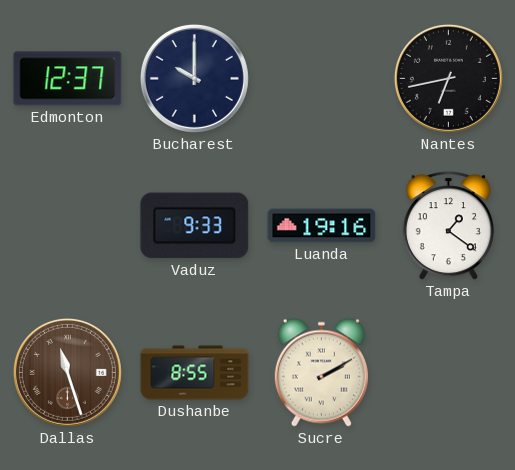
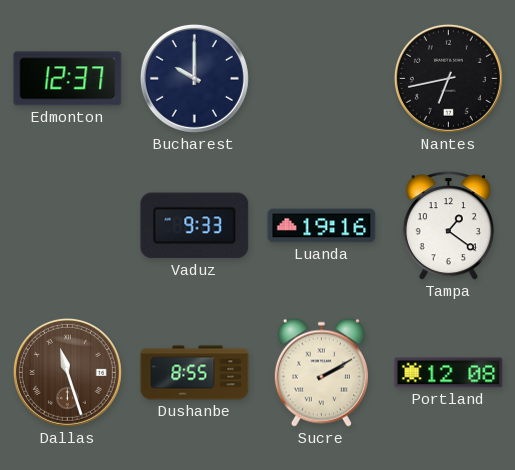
Portland: none -> 12:08
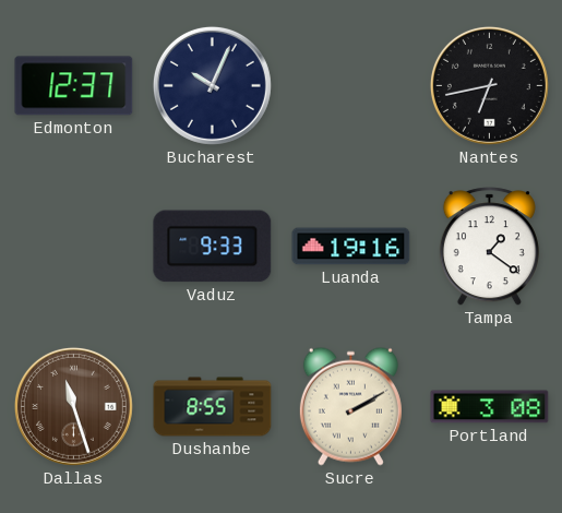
Bucharest: 10:00 -> 10:04
Portland: 12:08 -> 3:08
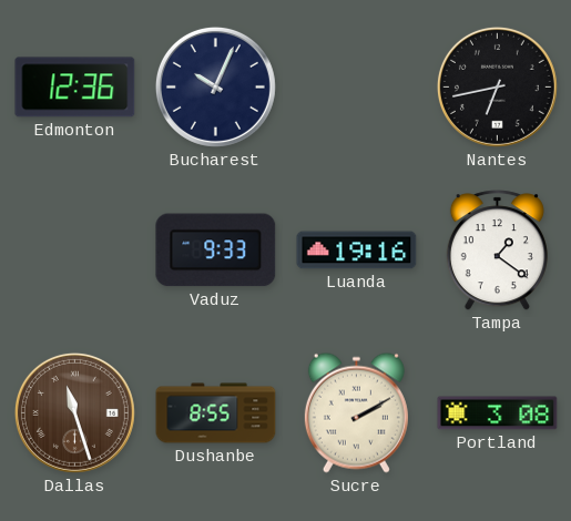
Edmonton: 12:37 -> 12:36
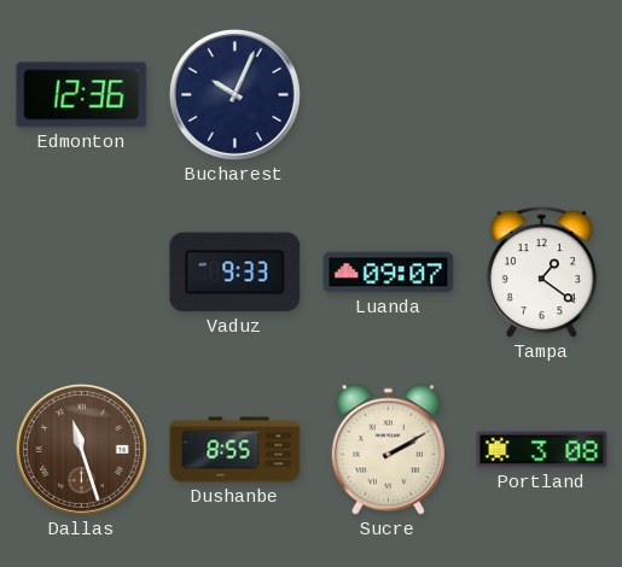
Nantes: 6:43 -> none
Luanda: 19:16 -> 09:07
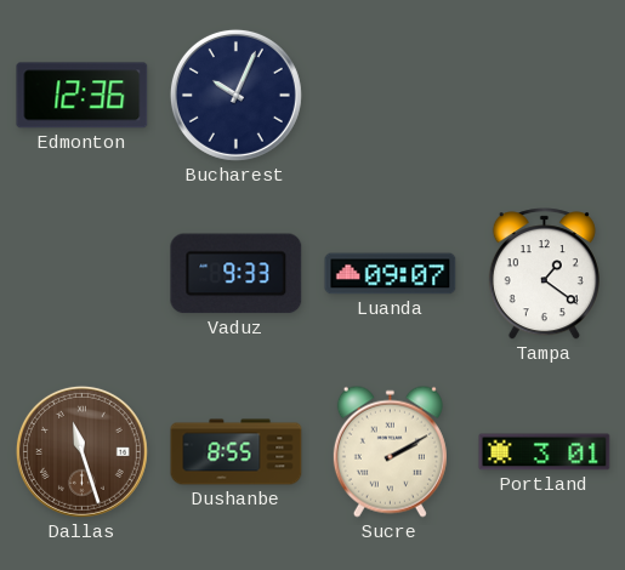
Portland: 3:08 -> 3:01
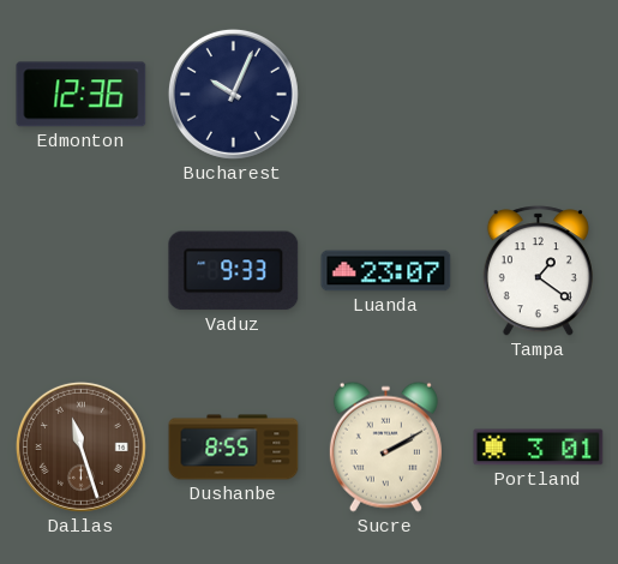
Luanda: 09:07 -> 23:07
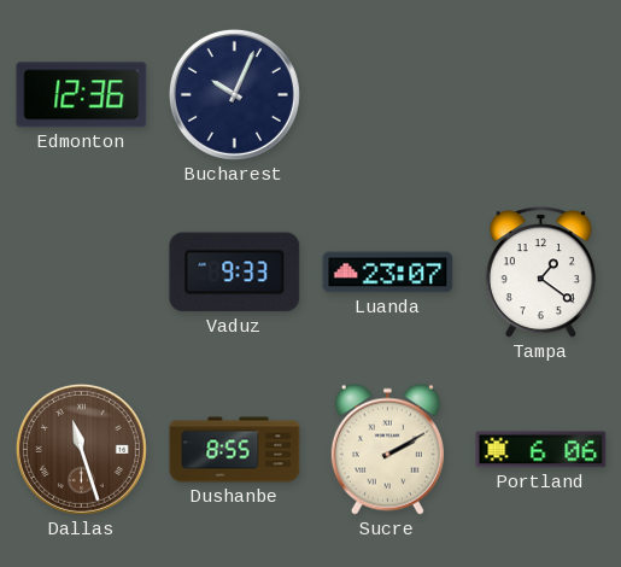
Portland: 3:01 -> 6:06
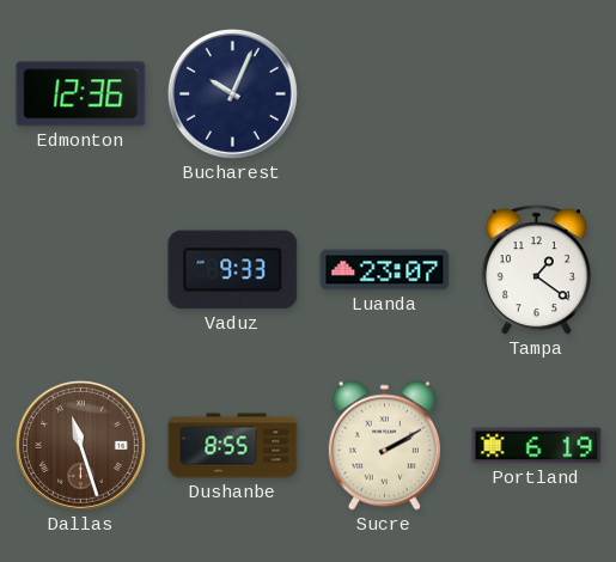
Portland: 6:06 -> 6:19
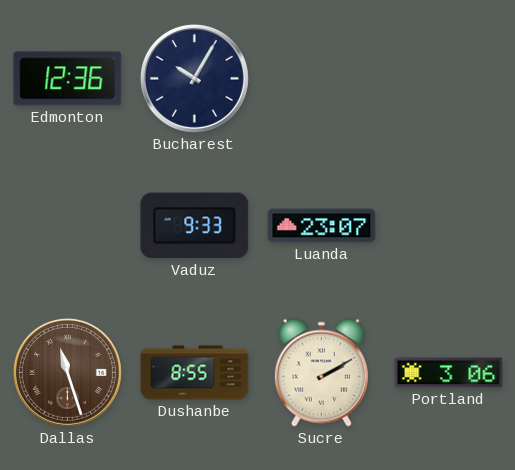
Bucharest: 10:04 -> 10:05
Tampa: 1:21 -> none
Portland: 6:19 -> 3:06
